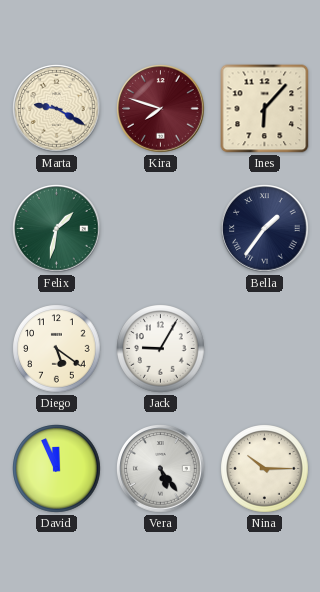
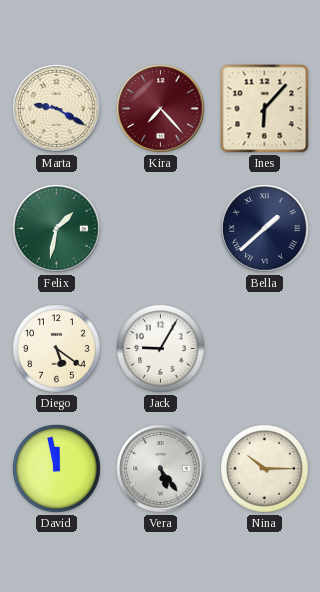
Kira: 7:48 -> 7:23
Bella: 1:36 -> 1:38
David: 11:56 -> 11:58
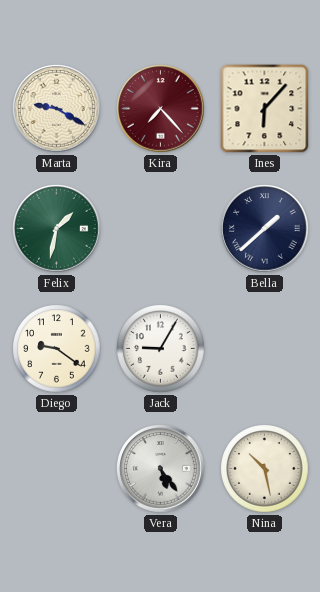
Diego: 5:21 -> 9:21
David: 11:58 -> none
Nina: 10:15 -> 10:28
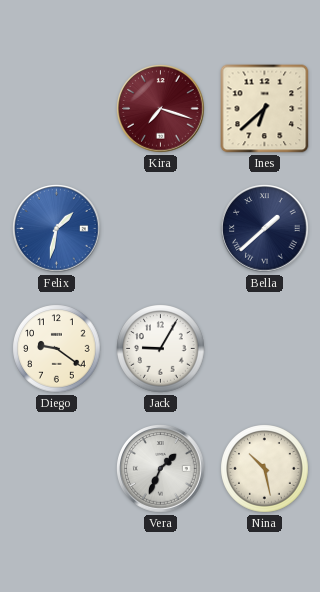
Marta: 9:20 -> none
Kira: 7:23 -> 7:18
Ines: 6:07 -> 6:38
Felix dial: green -> blue
Vera: 5:24 -> 1:34
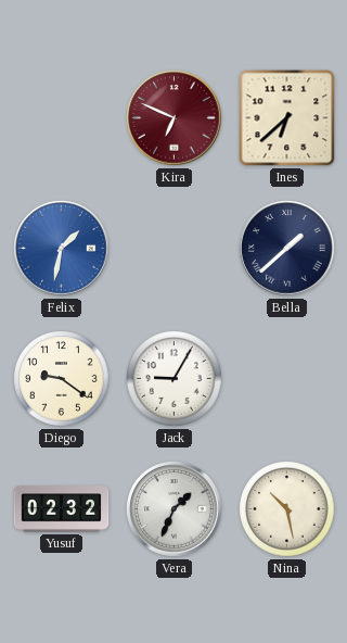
Kira: 7:18 -> 6:49
Yusuf: none -> 02:32
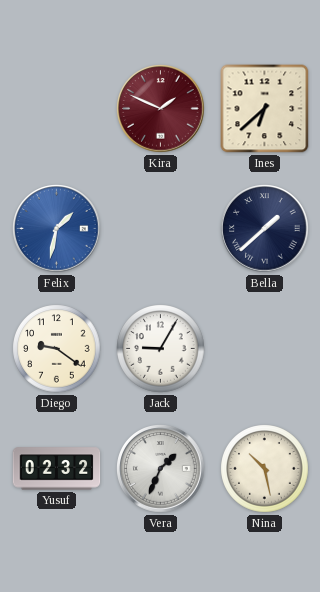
Kira: 6:49 -> 1:49
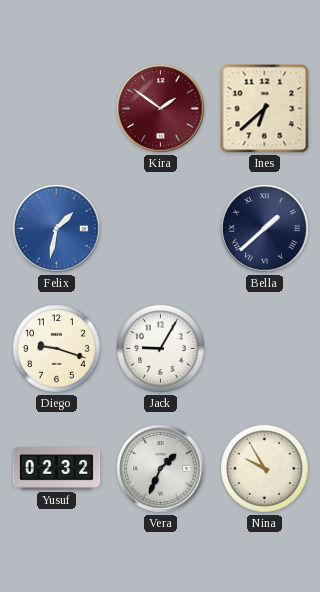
Kira: 1:49 -> 1:51
Diego: 9:21 -> 9:18
Nina: 10:28 -> 9:55
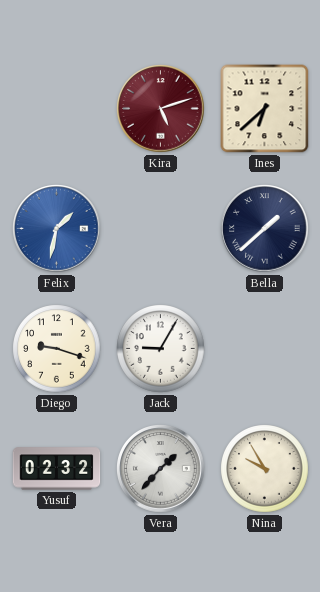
Kira: 1:51 -> 5:12
Vera: 1:34 -> 1:37
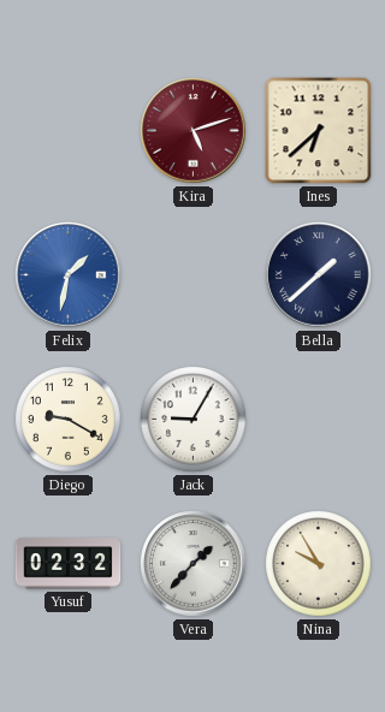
Diego: 9:18 -> 9:20
